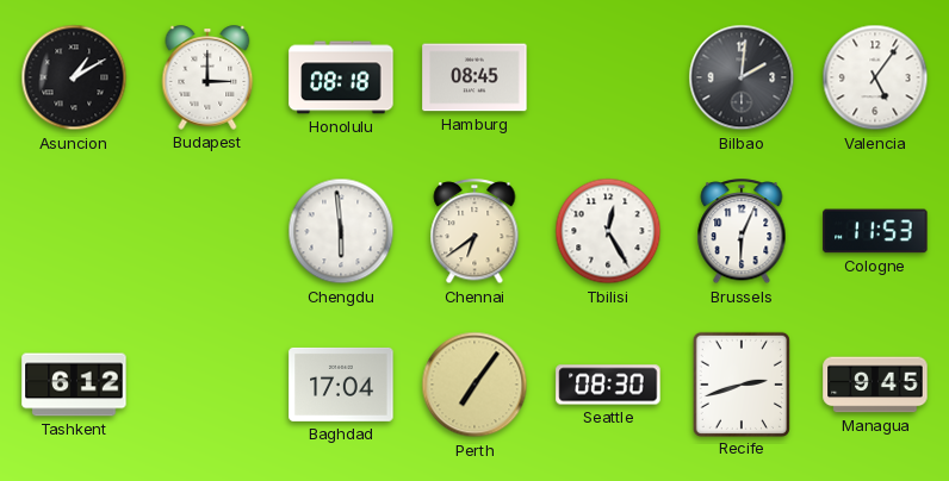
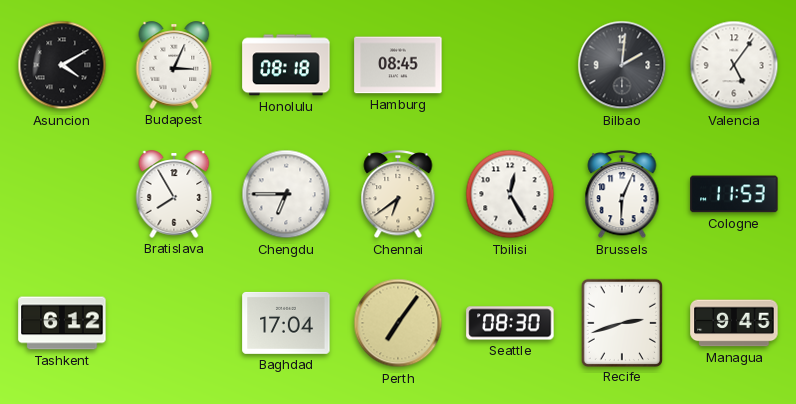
Asuncion: 1:10 -> 4:10
Budapest: 3:00 -> 3:04
Bratislava: none -> 7:55
Chengdu: 5:59 -> 6:45
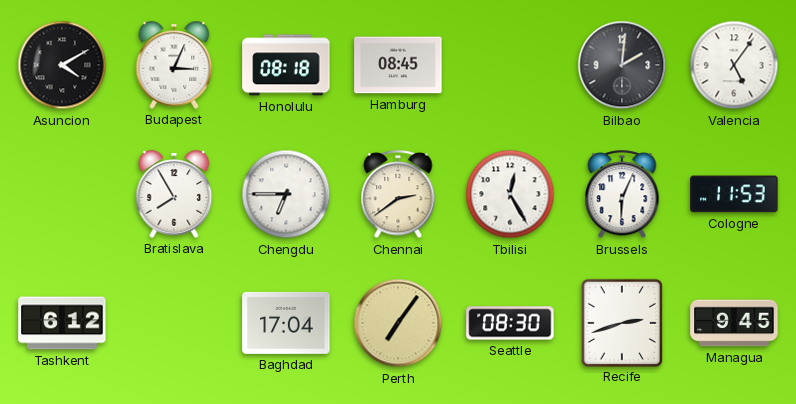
Chennai: 6:39 -> 2:39
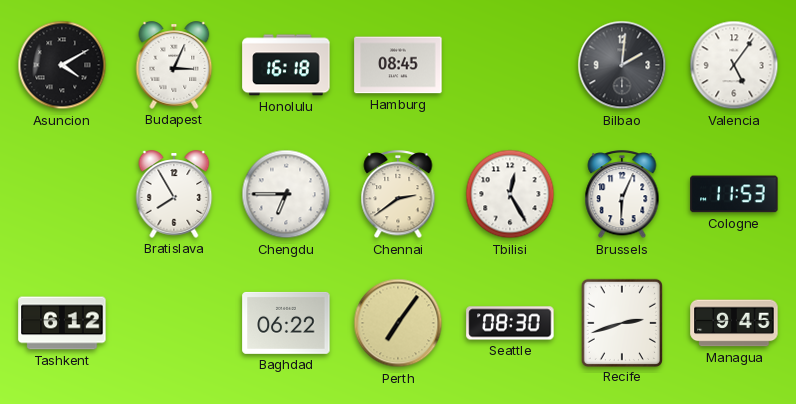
Honolulu: 08:18 -> 16:18
Baghdad: 17:04 -> 06:22
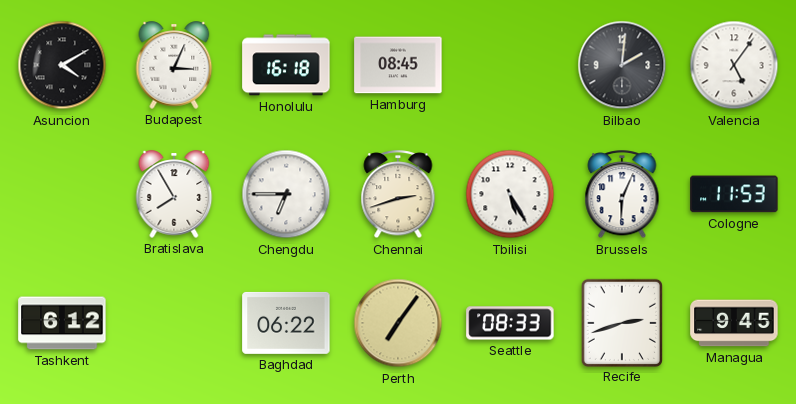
Chennai: 2:39 -> 2:42
Tbilisi: 12:25 -> 5:25
Seattle: 08:30 -> 08:33
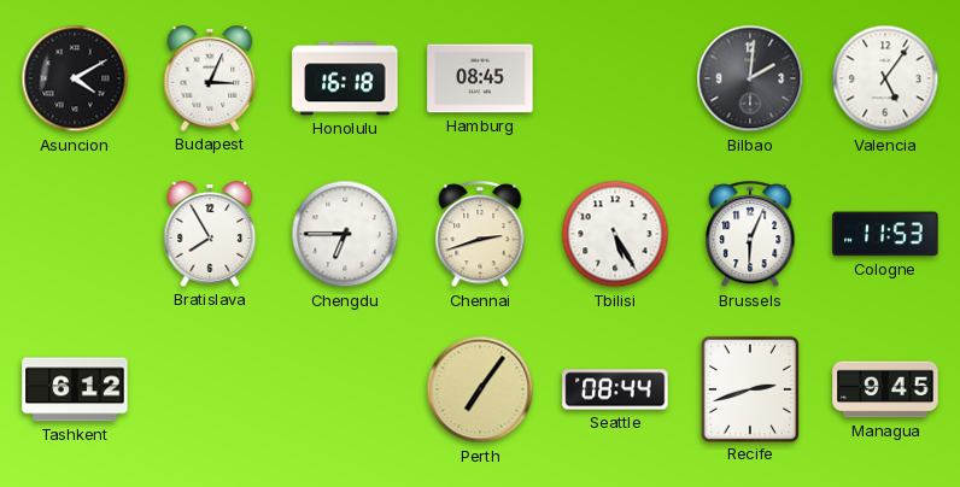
Baghdad: 06:22 -> none
Seattle: 08:33 -> 08:44
